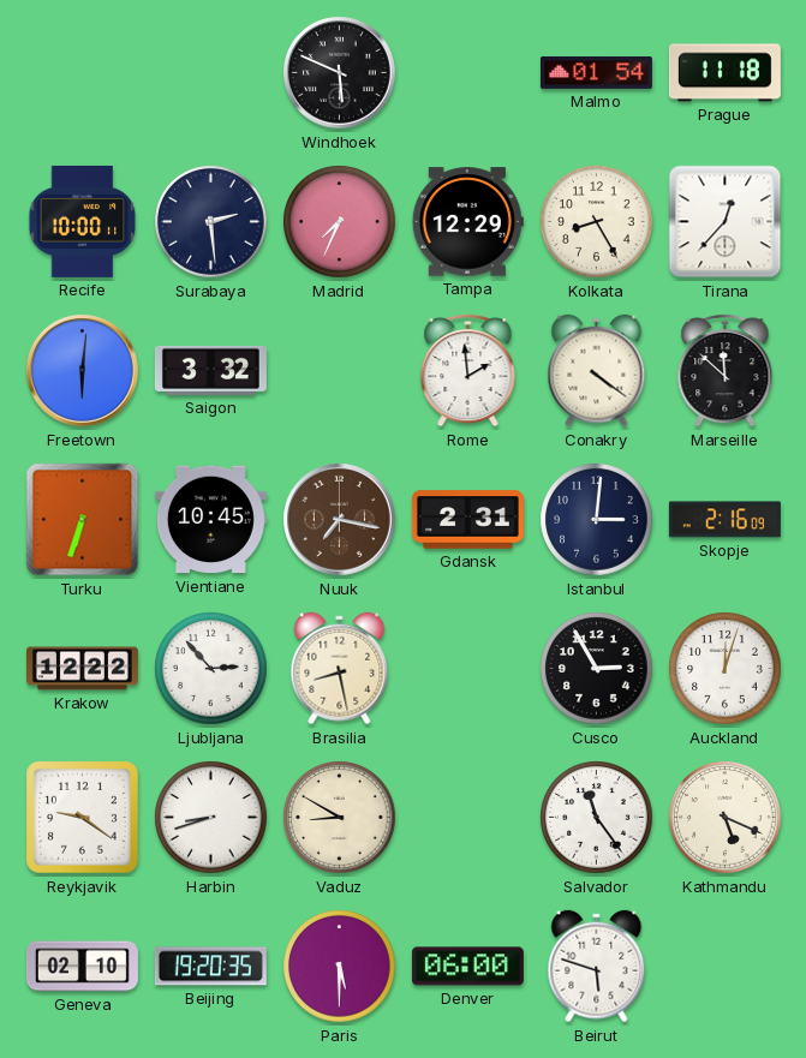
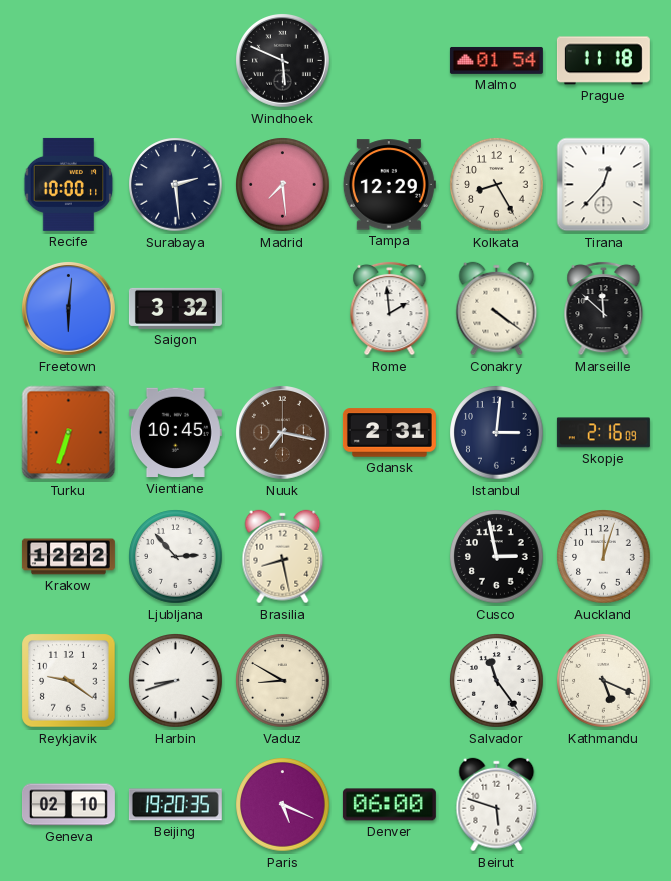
Madrid: 7:34 -> 7:29
Cusco: 2:55 -> 2:58
Paris: 5:30 -> 5:19
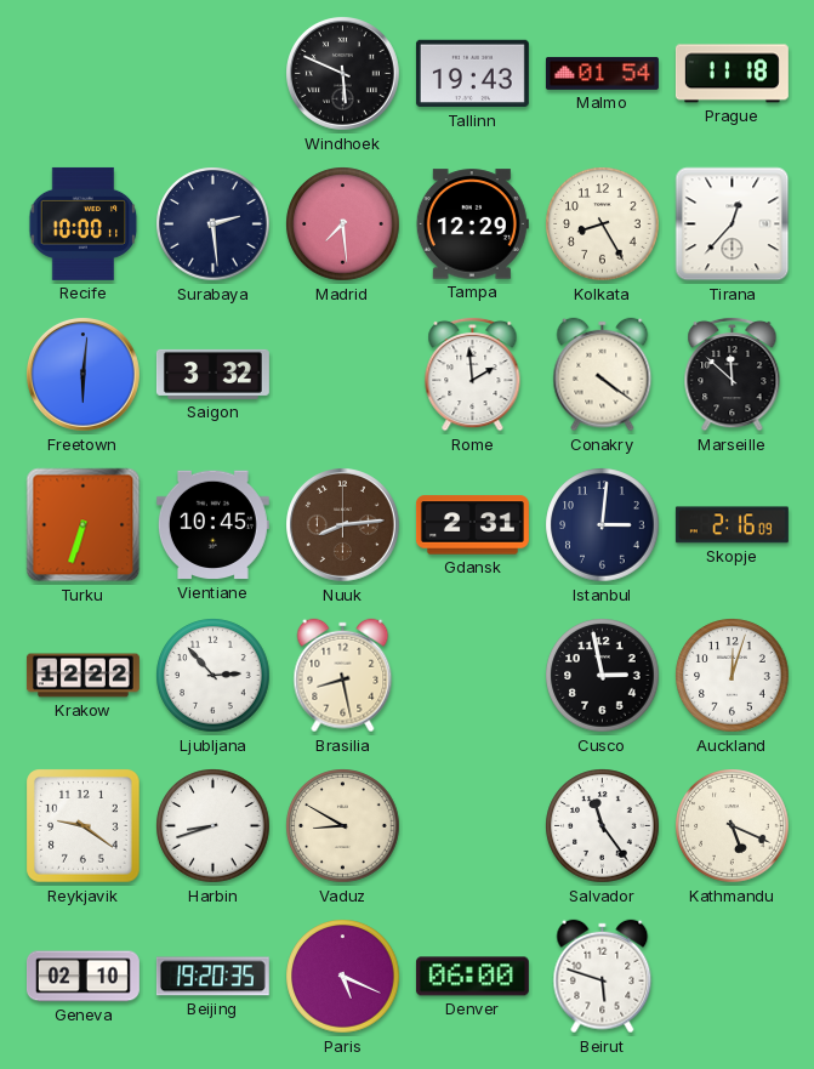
Tallinn: none -> 19:43
Nuuk: 7:17 -> 8:14
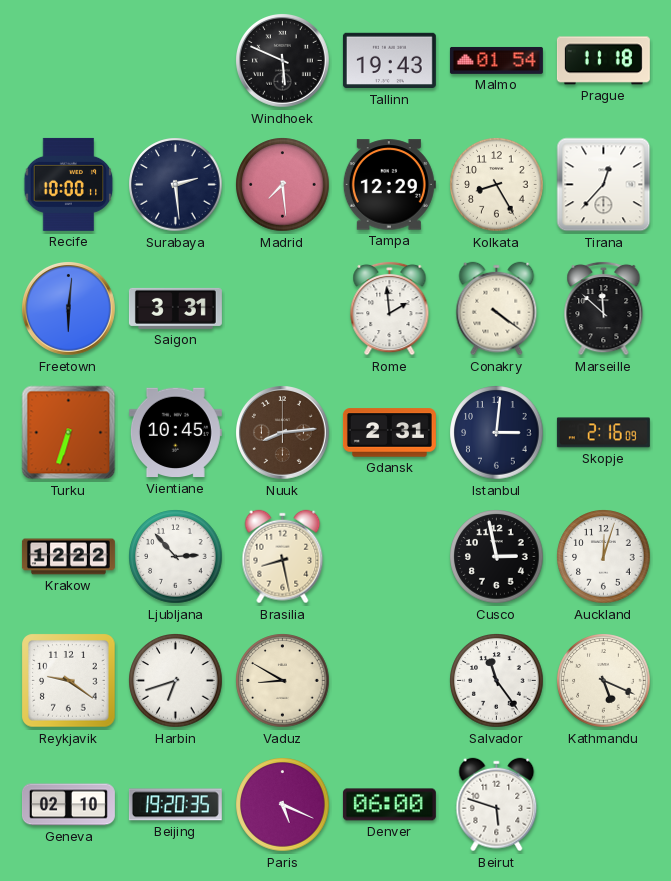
Saigon: 3:32 -> 3:31
Harbin: 8:42 -> 6:42
